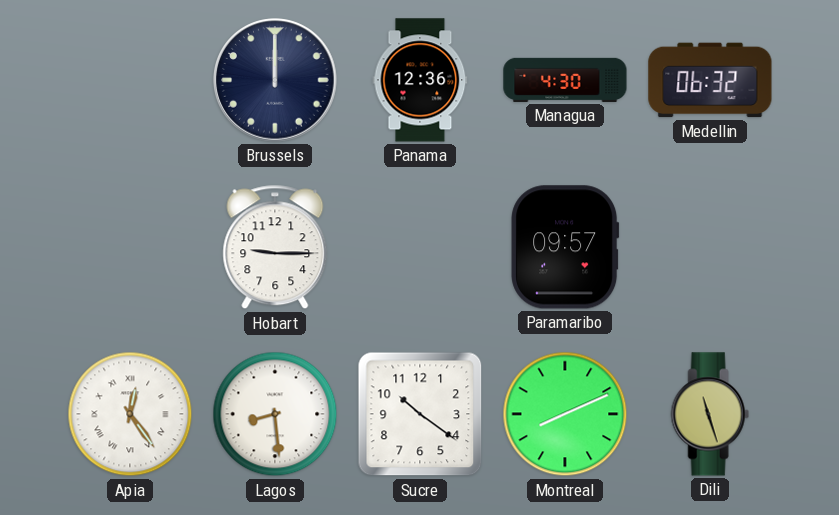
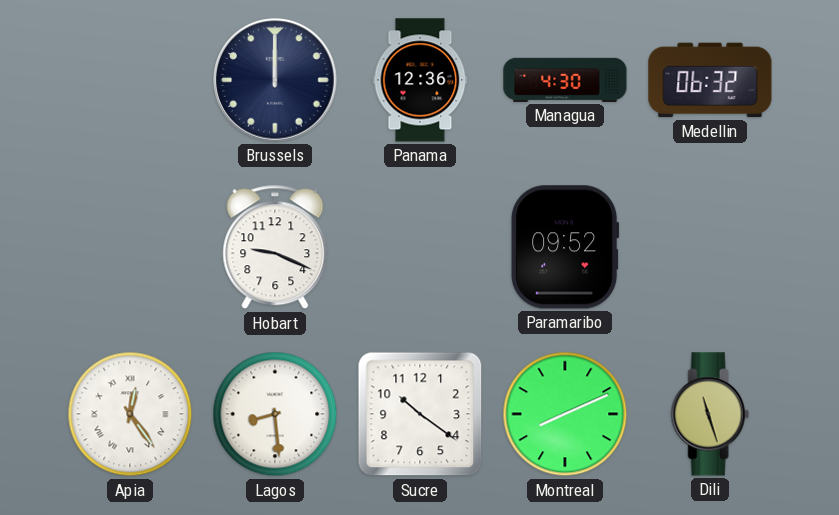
Hobart: 9:15 -> 9:19
Paramaribo: 09:57 -> 09:52
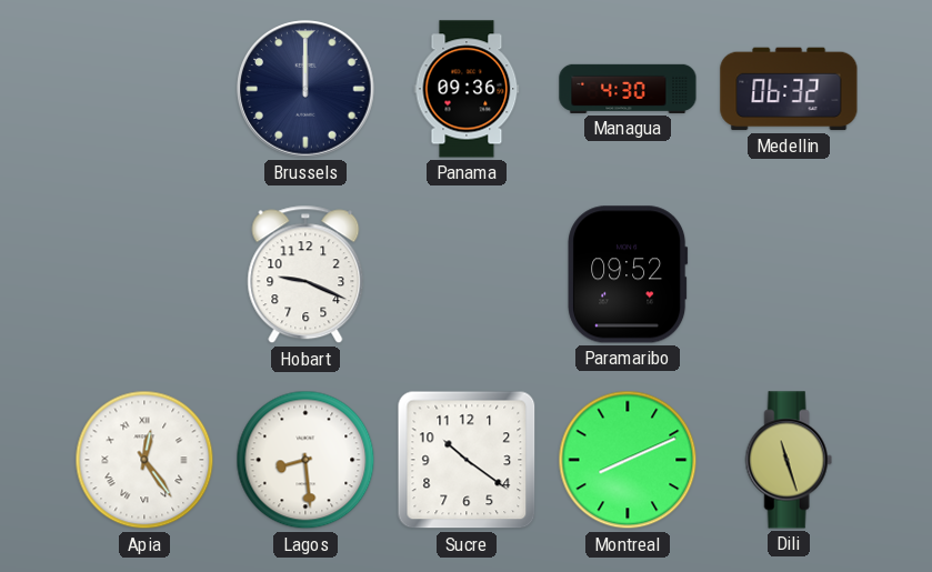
Panama: 12:36 -> 09:36
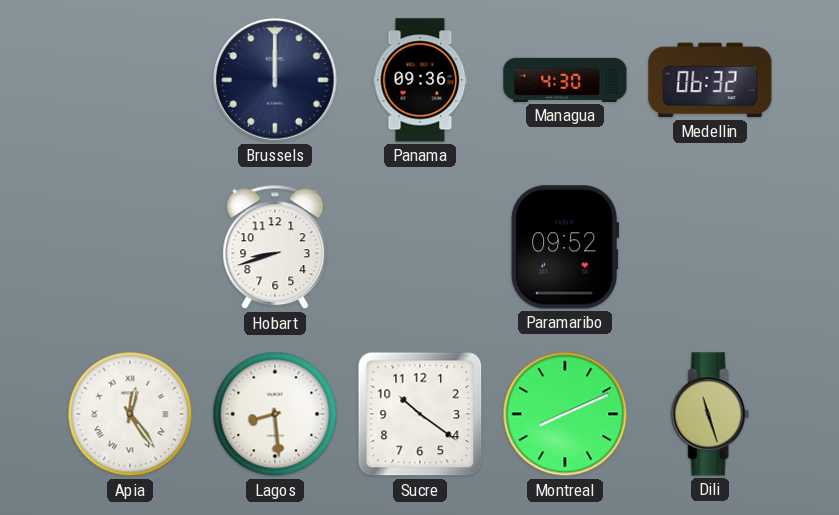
Hobart: 9:19 -> 8:42
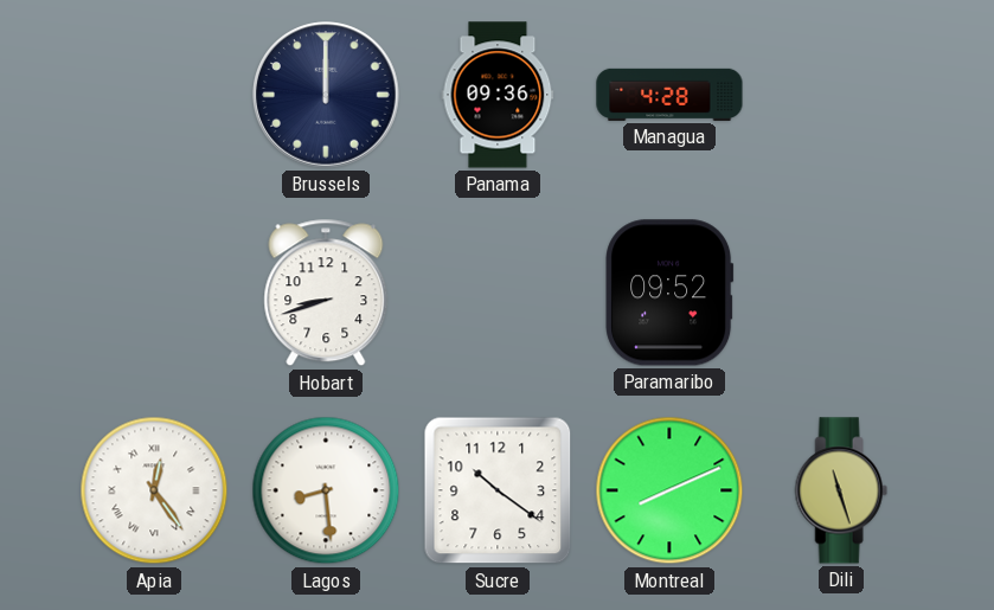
Managua: 4:30 -> 4:28
Medellin: 06:32 -> none
